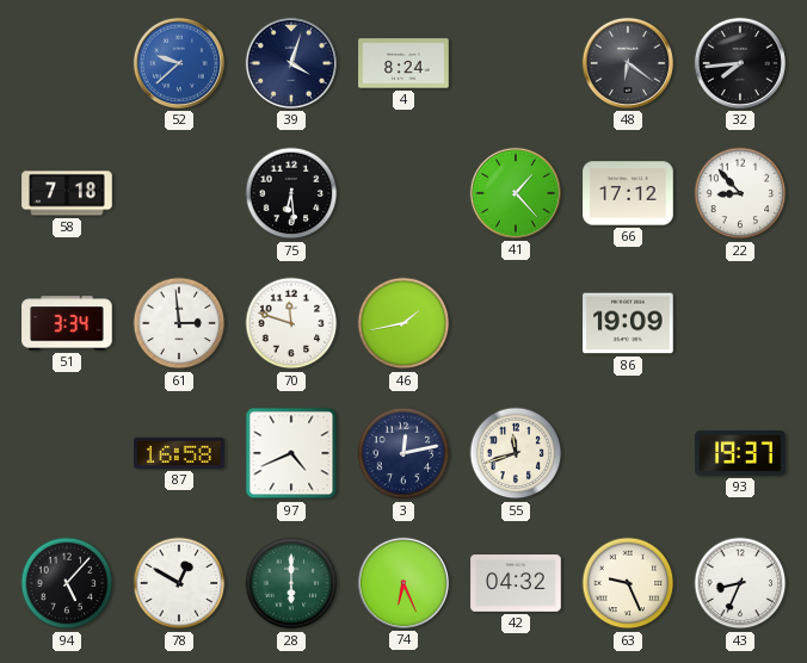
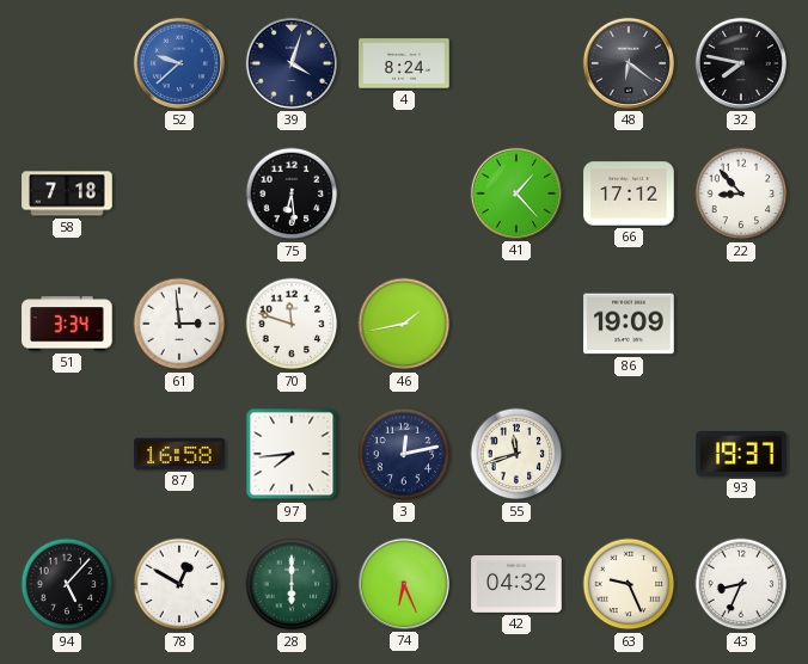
32: 7:44 -> 7:47
97: 4:41 -> 7:44
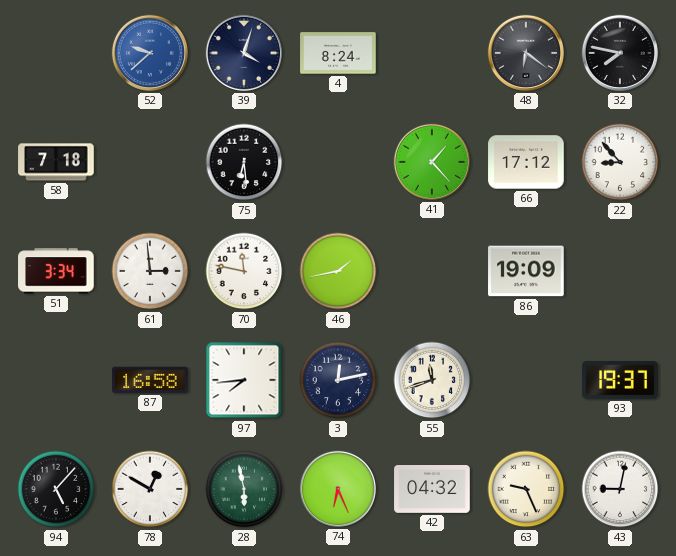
70: 11:48 -> 11:47
28: 6:00 -> 5:58
43: 8:34 -> 9:02
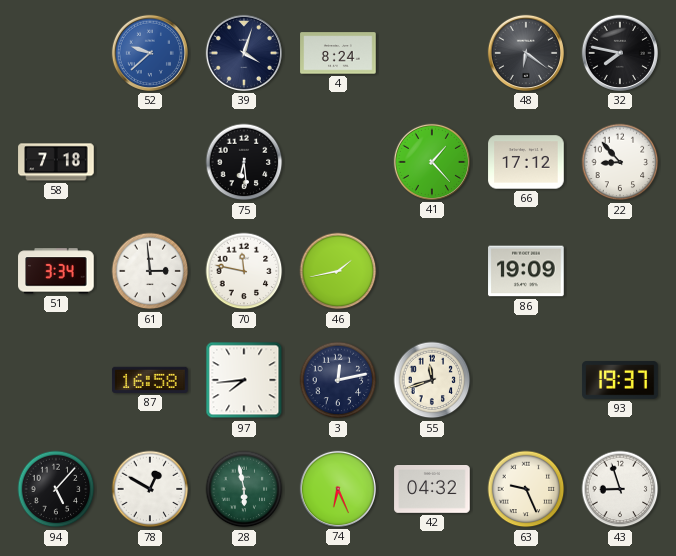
43: 9:02 -> 8:57
